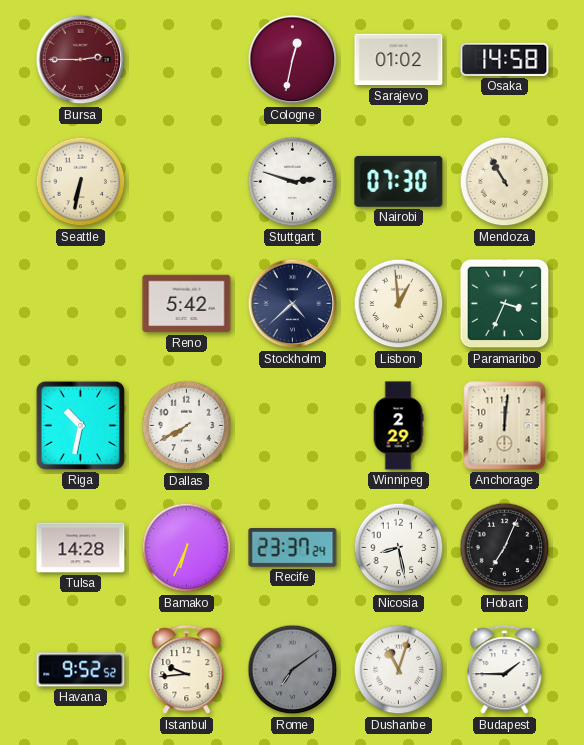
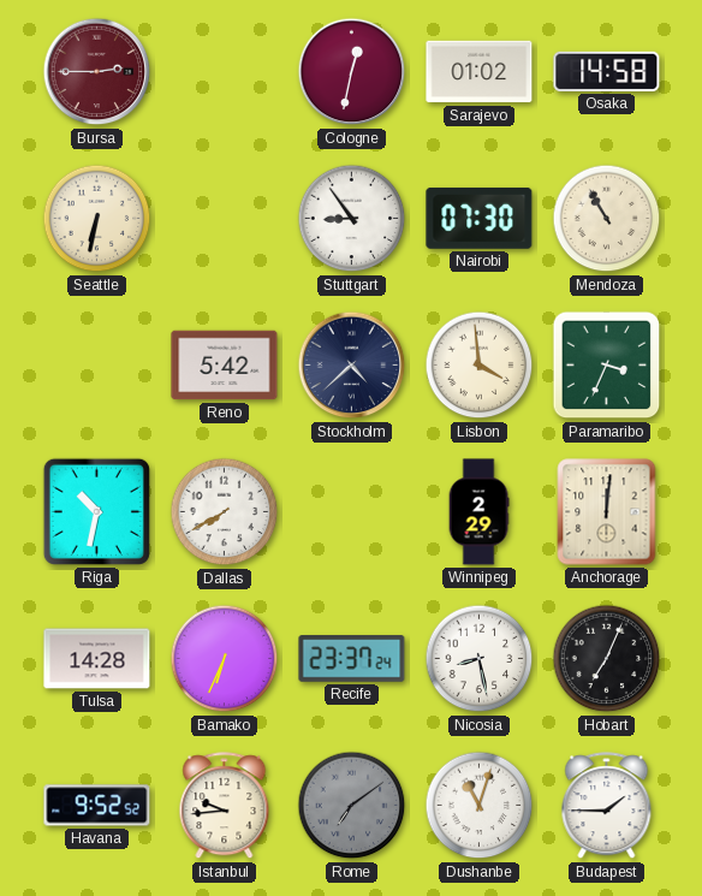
Stuttgart: 2:48 -> 8:54
Lisbon: 12:59 -> 3:59
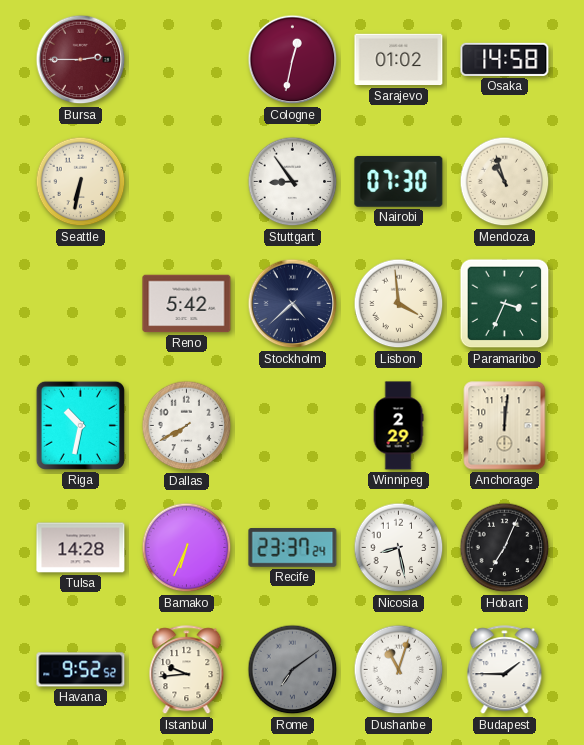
Mendoza: 10:55 -> 10:57
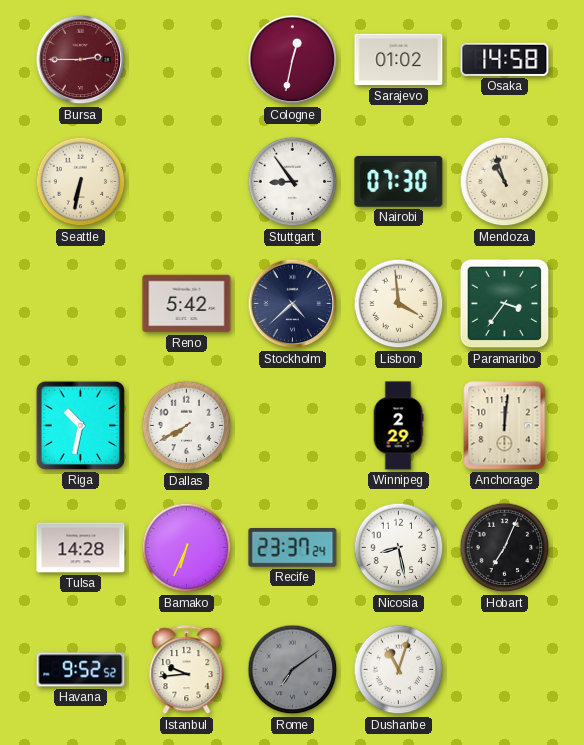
Paramaribo: 3:34 -> 3:36
Budapest: 1:45 -> none
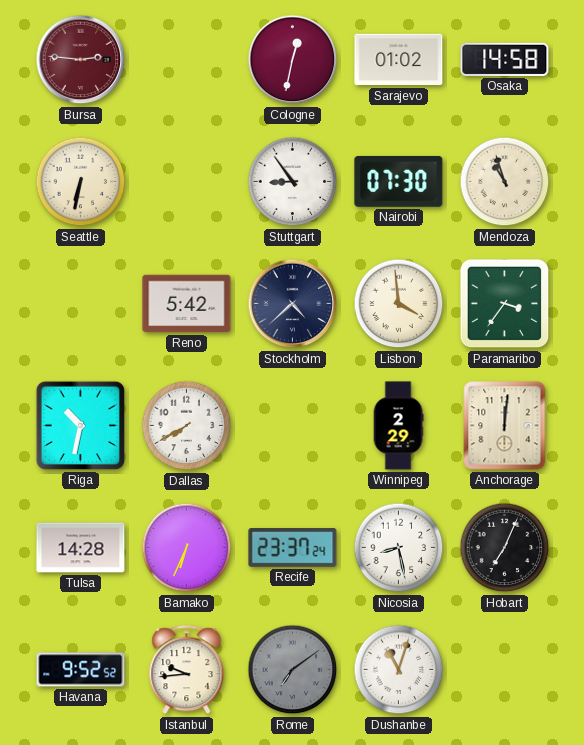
Bursa: 2:45 -> 2:46
